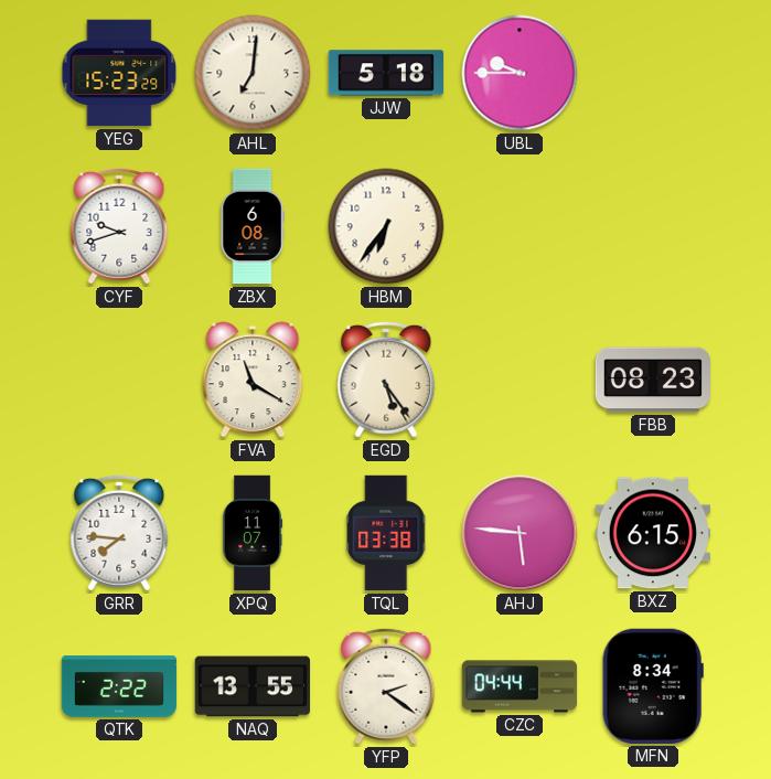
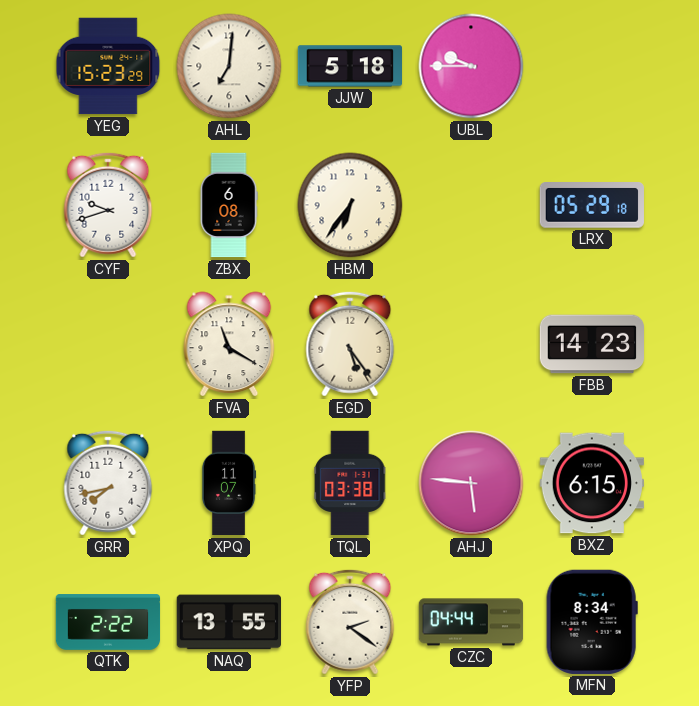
LRX: none -> 05:29
FBB: 08:23 -> 14:23
GRR: 7:46 -> 7:43
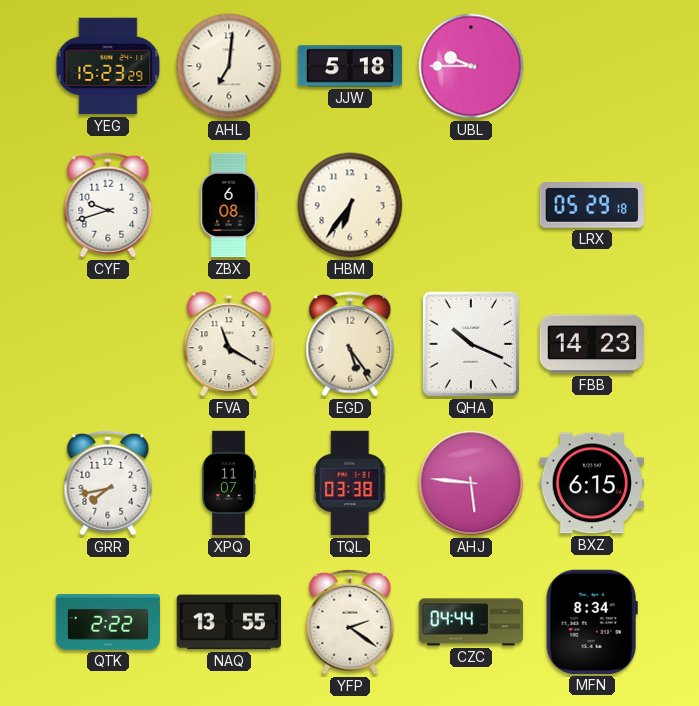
QHA: none -> 10:19
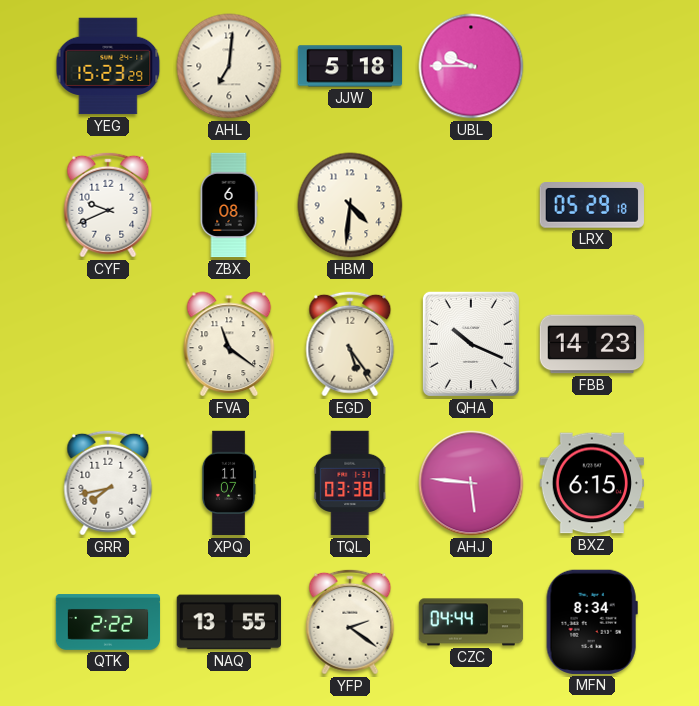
CYF: 9:42 -> 9:41
HBM: 6:36 -> 4:31
FVA: 11:20 -> 11:21
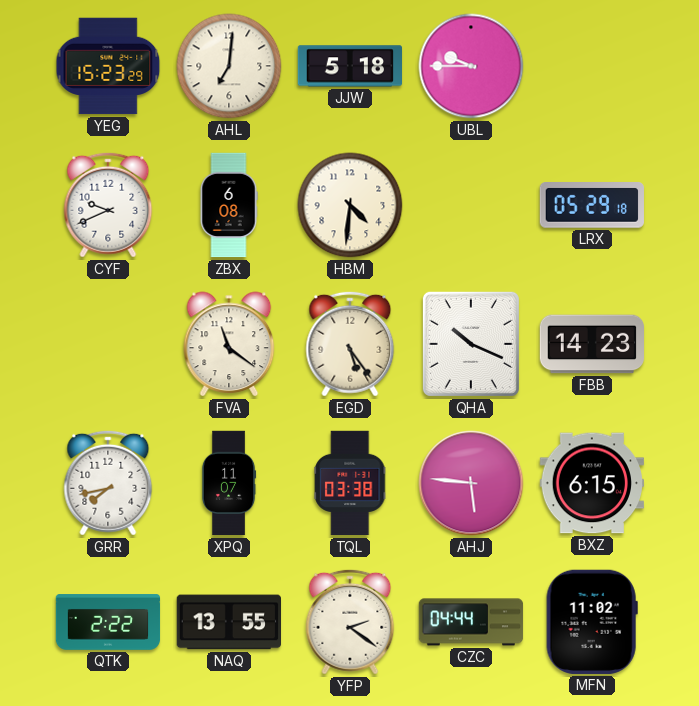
MFN: 8:34 -> 11:02
